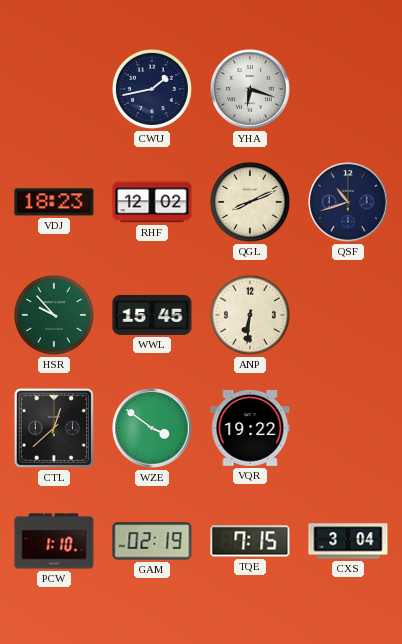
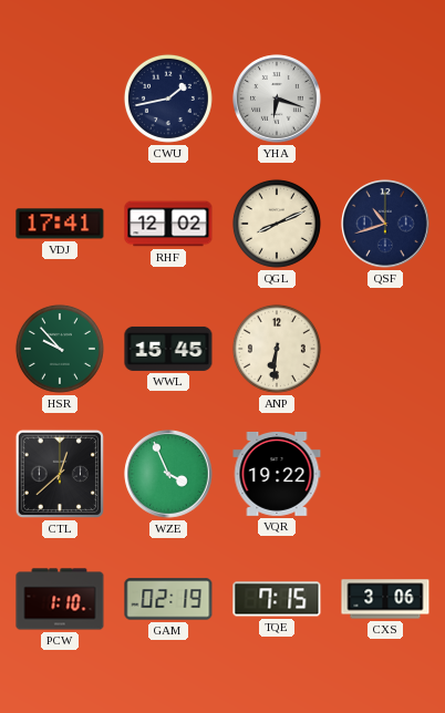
VDJ: 18:23 -> 17:41
WZE: 3:51 -> 3:56
CXS: 3:04 -> 3:06
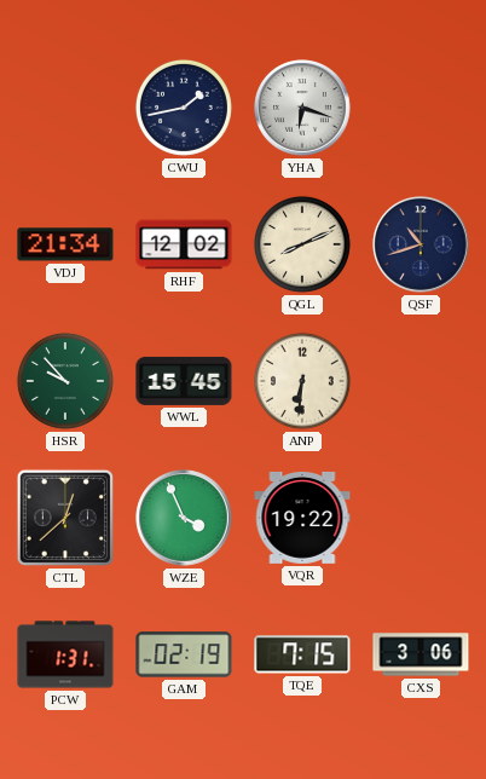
VDJ: 17:41 -> 21:34
PCW: 1:10 -> 1:31
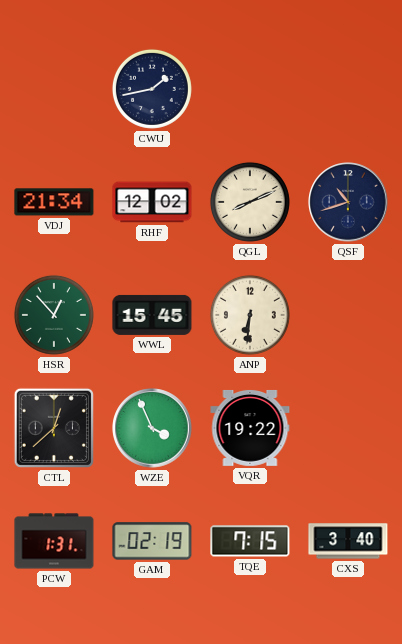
YHA: 6:18 -> none
HSR: 9:53 -> 12:53
CXS: 3:06 -> 3:40
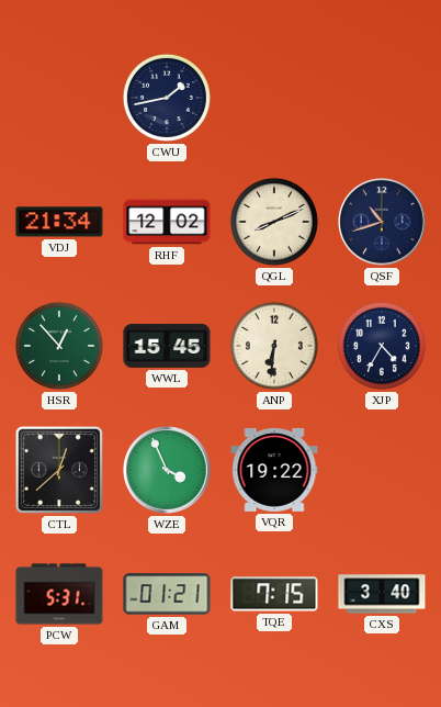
XJP: none -> 4:35
PCW: 1:31 -> 5:31
GAM: 02:19 -> 01:21
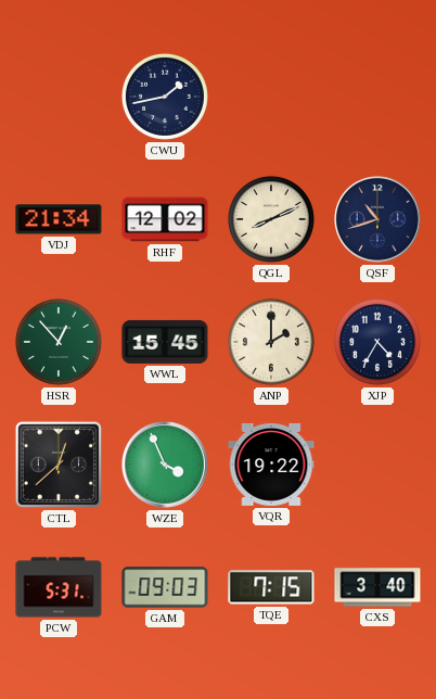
ANP: 6:31 -> 2:00
GAM: 01:21 -> 09:03
